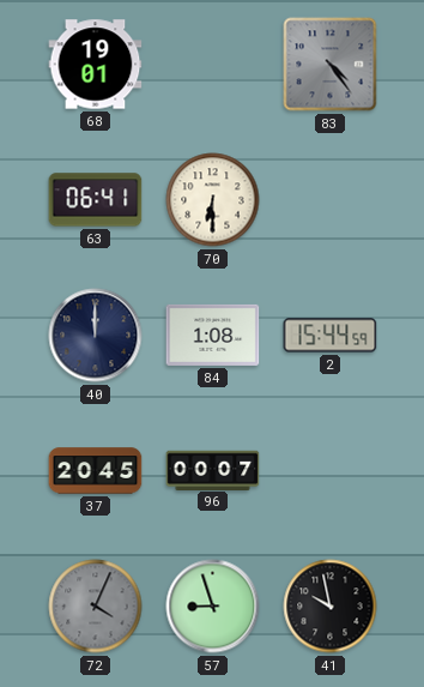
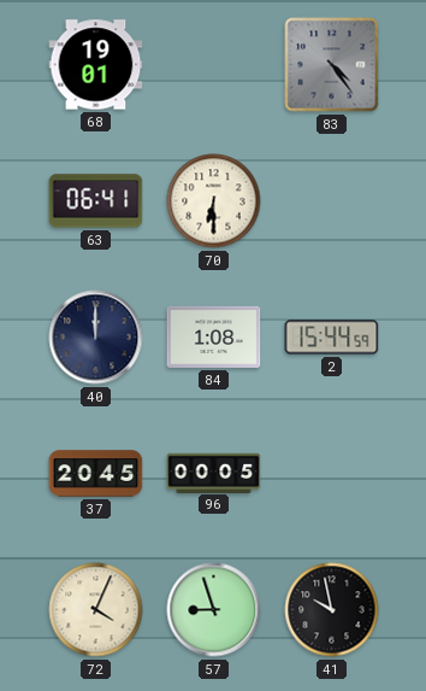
96: 00:07 -> 00:05
72 dial: grey -> cream
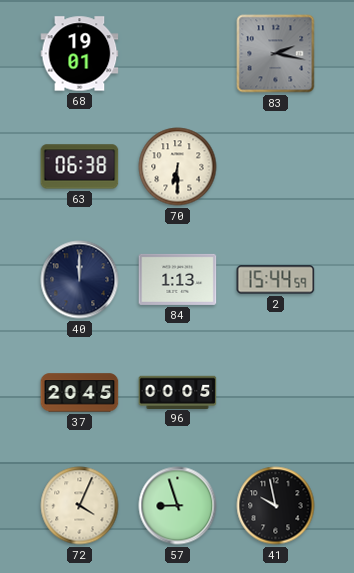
83: 4:24 -> 2:17
63: 06:41 -> 06:38
84: 1:08 -> 1:13
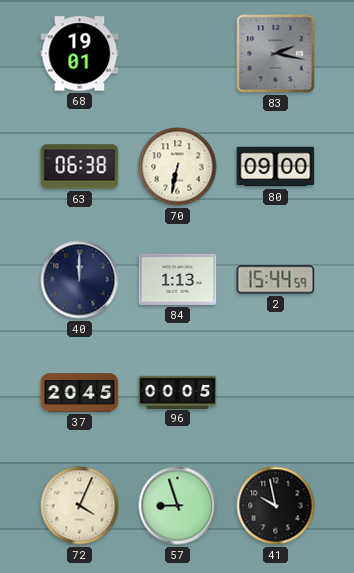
70: 6:30 -> 6:32
80: none -> 09:00
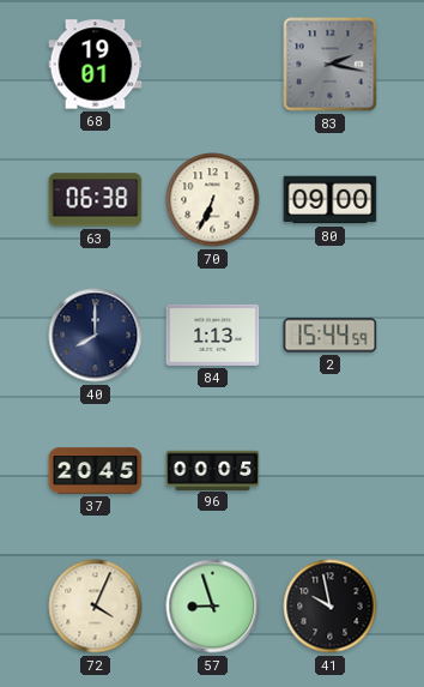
70: 6:32 -> 6:34
40: 12:00 -> 8:00
